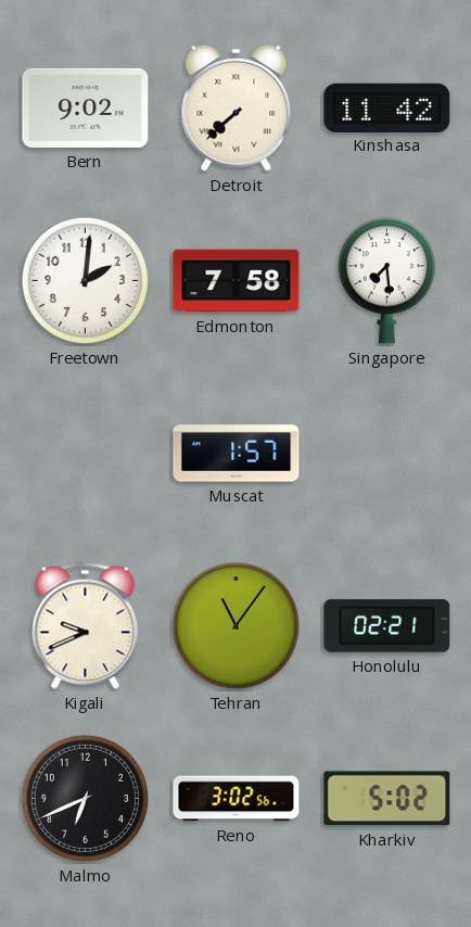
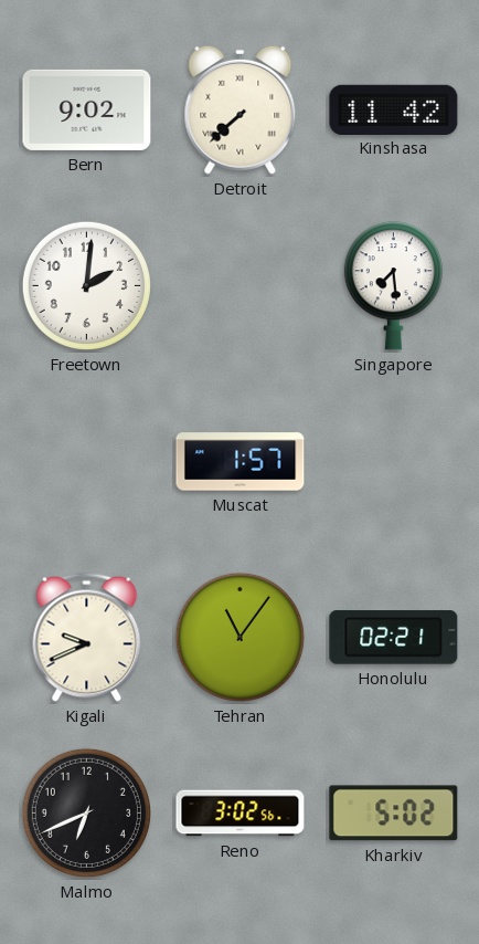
Edmonton: 7:58 -> none
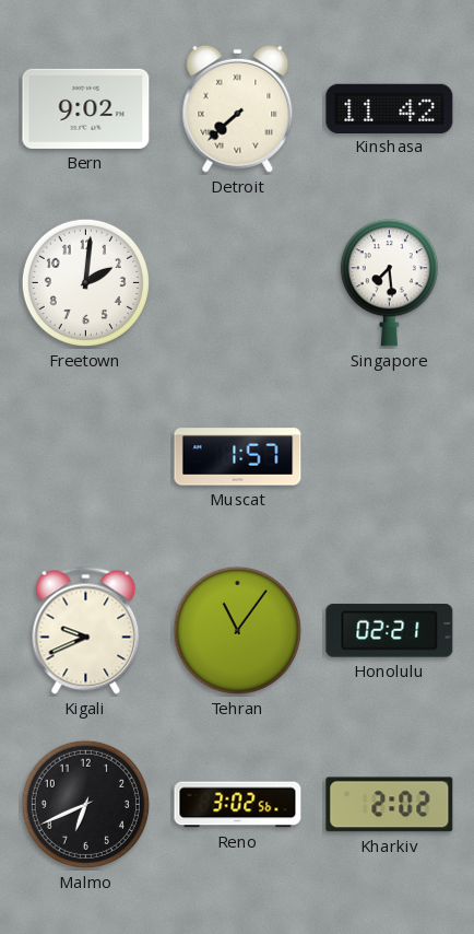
Kharkiv: 5:02 -> 2:02
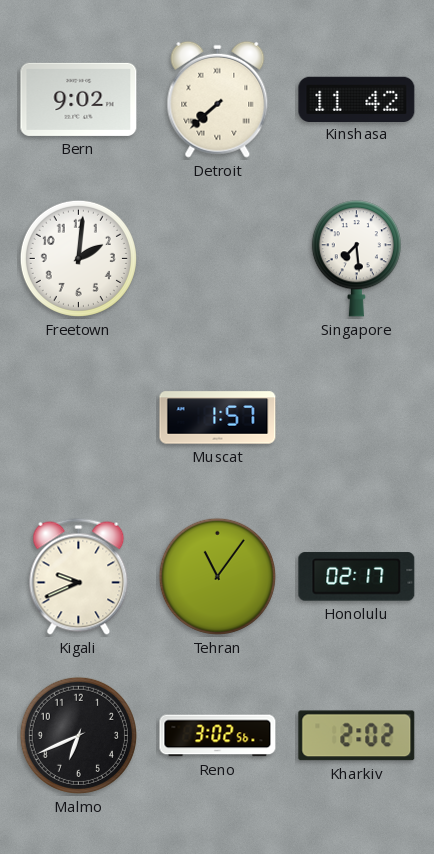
Honolulu: 02:21 -> 02:17
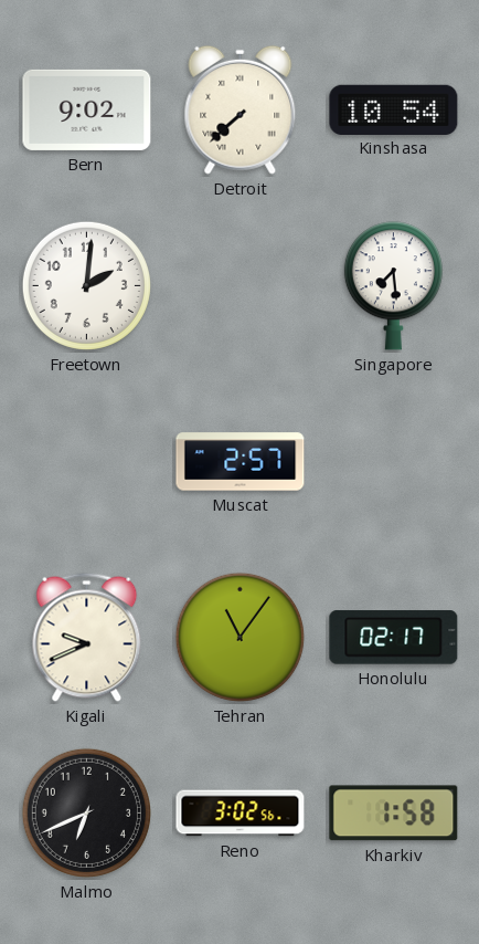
Kinshasa: 11:42 -> 10:54
Muscat: 1:57 -> 2:57
Kharkiv: 2:02 -> 1:58
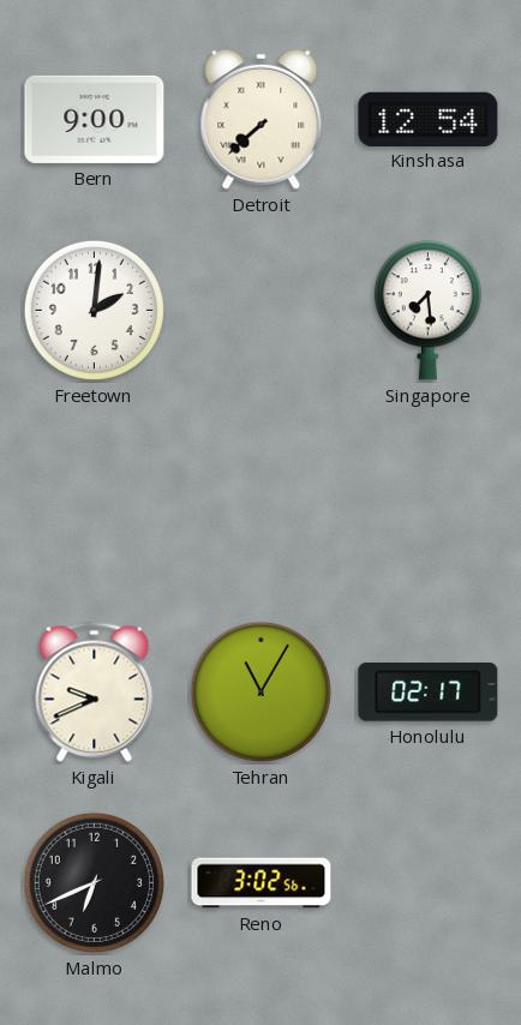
Bern: 9:02 -> 9:00
Kinshasa: 10:54 -> 12:54
Muscat: 2:57 -> none
Tehran: 11:06 -> 11:05
Kharkiv: 1:58 -> none
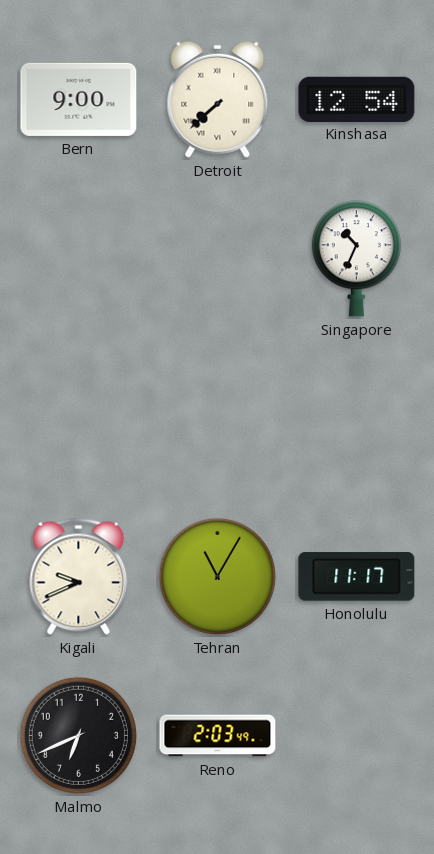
Freetown: 2:01 -> none
Singapore: 7:29 -> 10:34
Honolulu: 02:17 -> 11:17
Reno: 3:02 -> 2:03
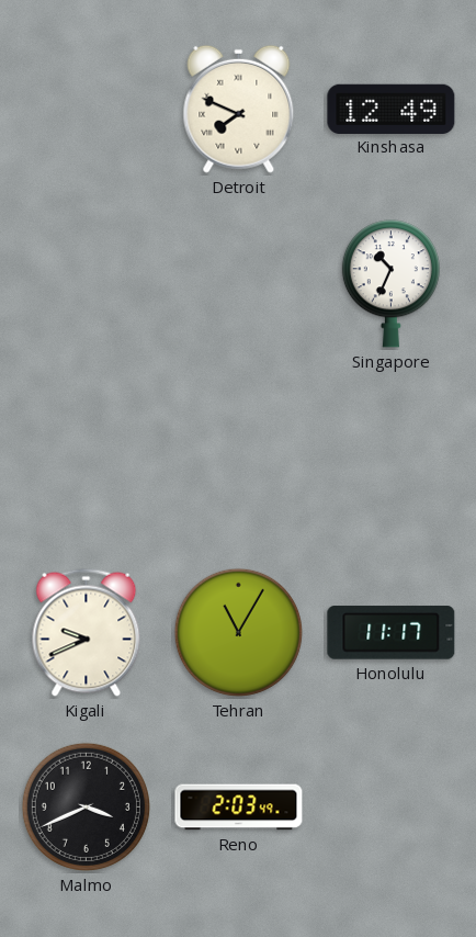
Bern: 9:00 -> none
Detroit: 7:38 -> 7:49
Kinshasa: 12:54 -> 12:49
Malmo: 6:41 -> 3:41
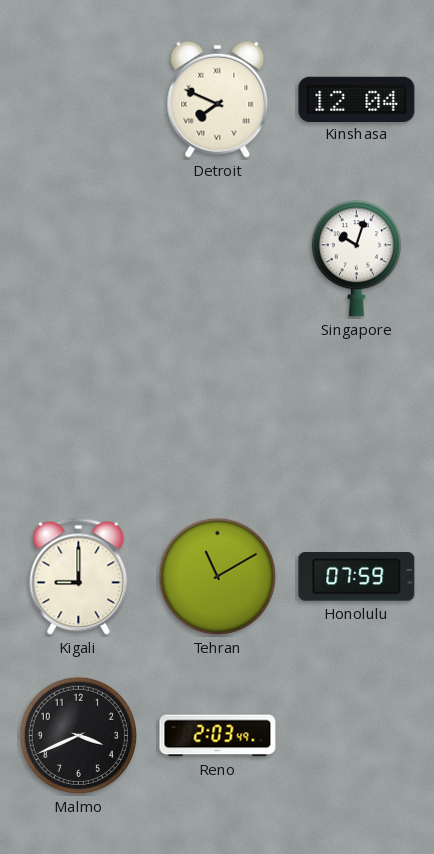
Kinshasa: 12:49 -> 12:04
Singapore: 10:34 -> 10:03
Kigali: 9:41 -> 9:00
Tehran: 11:05 -> 11:10
Honolulu: 11:17 -> 07:59
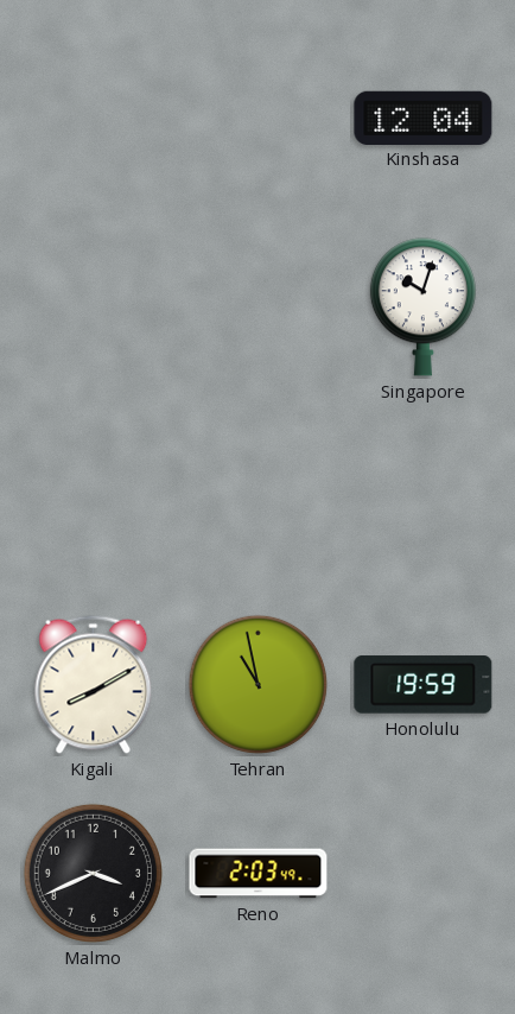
Detroit: 7:49 -> none
Kigali: 9:00 -> 8:10
Tehran: 11:10 -> 10:58
Honolulu: 07:59 -> 19:59
